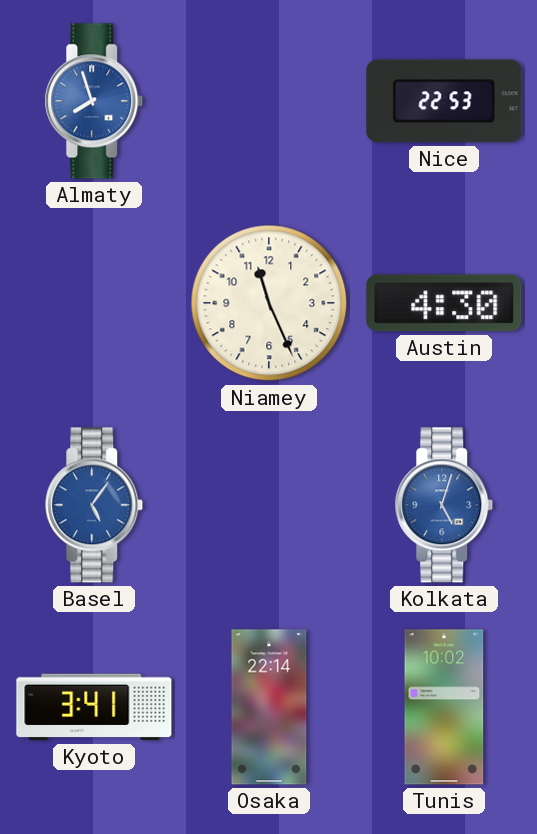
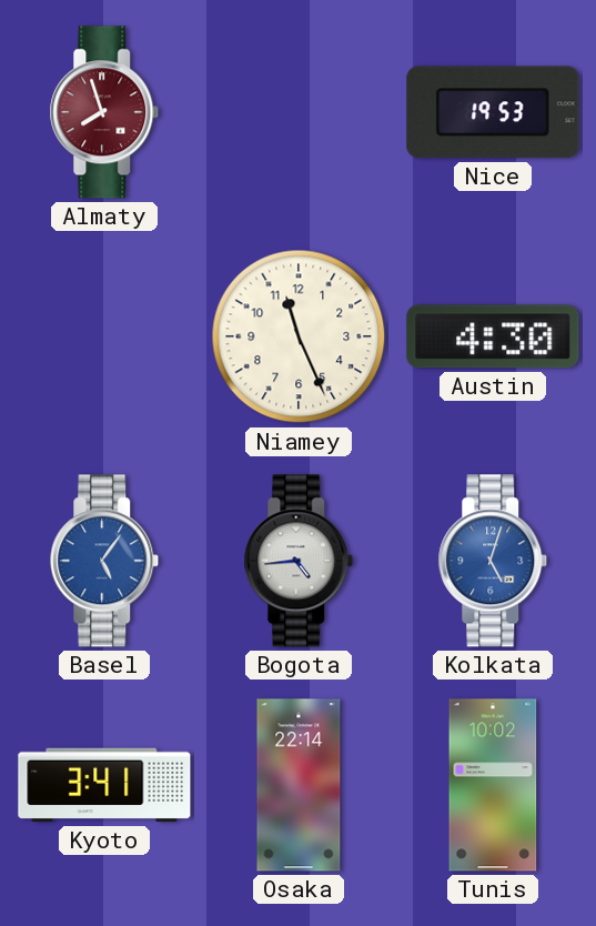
Almaty dial: blue -> burgundy
Nice: 22:53 -> 19:53
Bogota: none -> 4:44
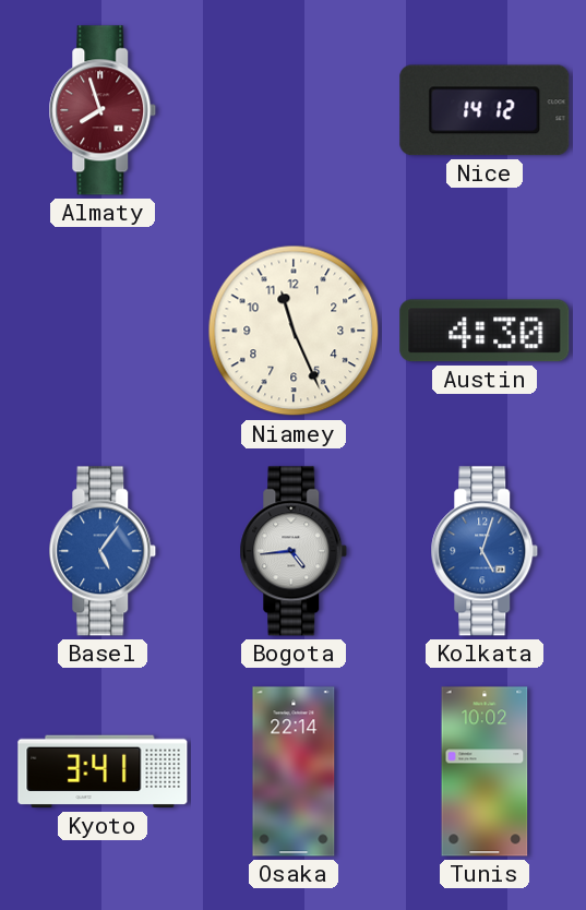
Nice: 19:53 -> 14:12
